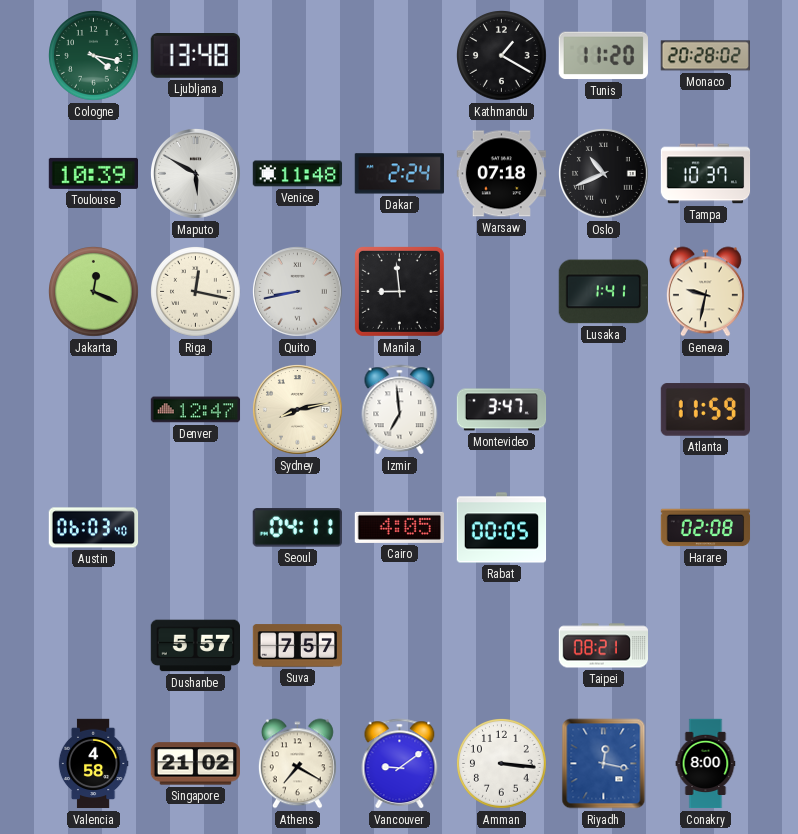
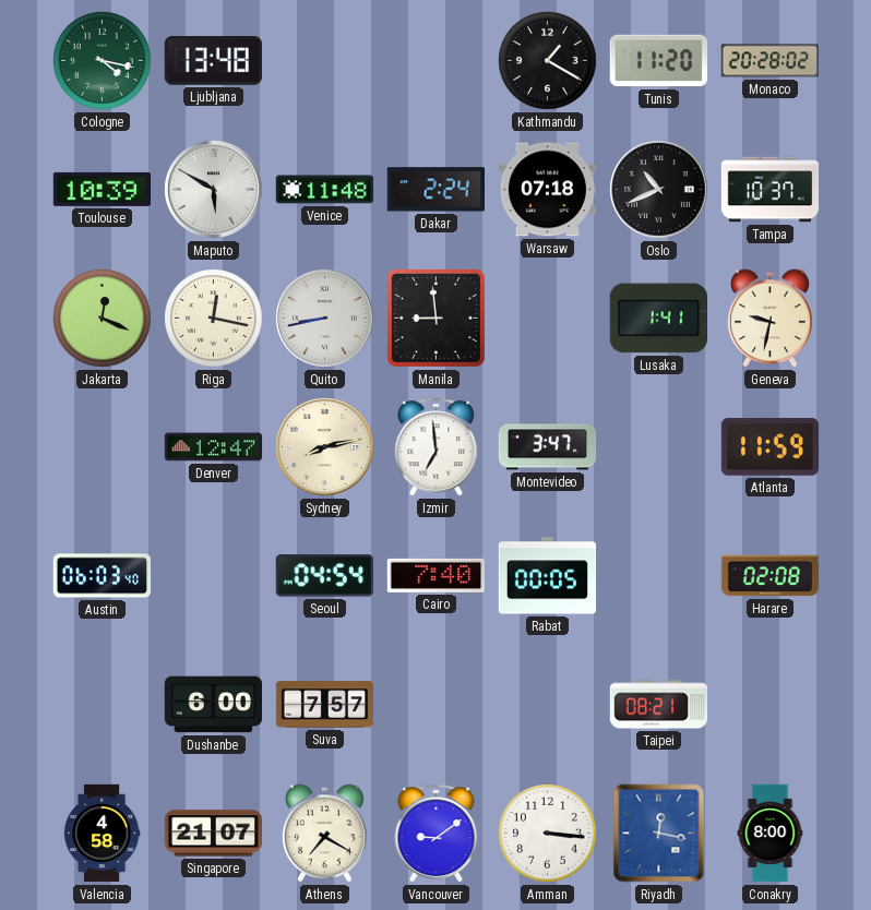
Seoul: 04:11 -> 04:54
Cairo: 4:05 -> 7:40
Dushanbe: 5:57 -> 6:00
Singapore: 21:02 -> 21:07
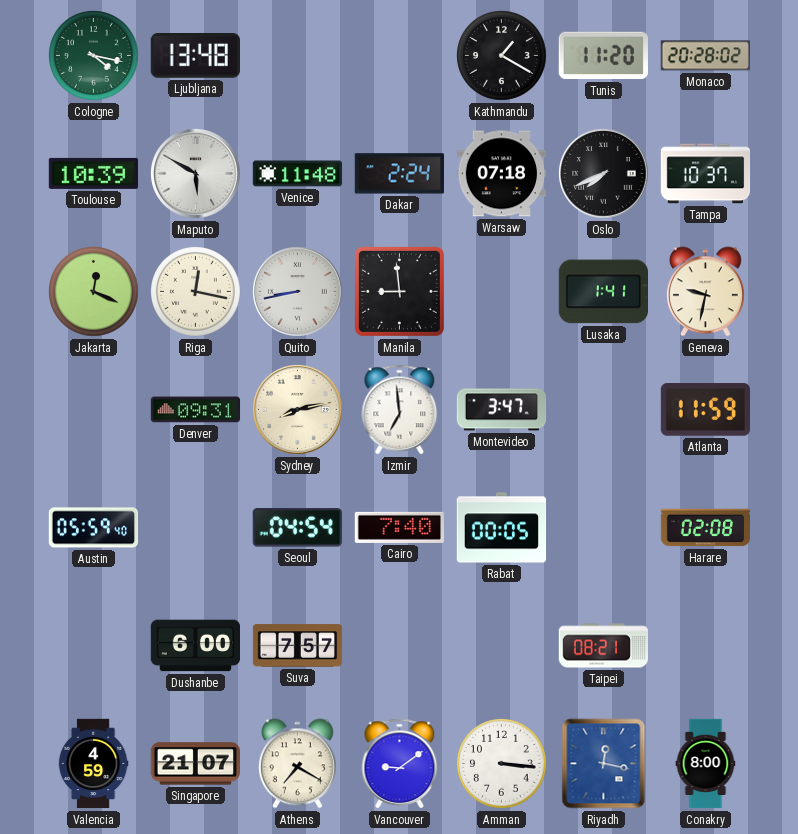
Oslo: 10:41 -> 7:41
Denver: 12:47 -> 09:31
Austin: 06:03 -> 05:59
Valencia: 4:58 -> 4:59
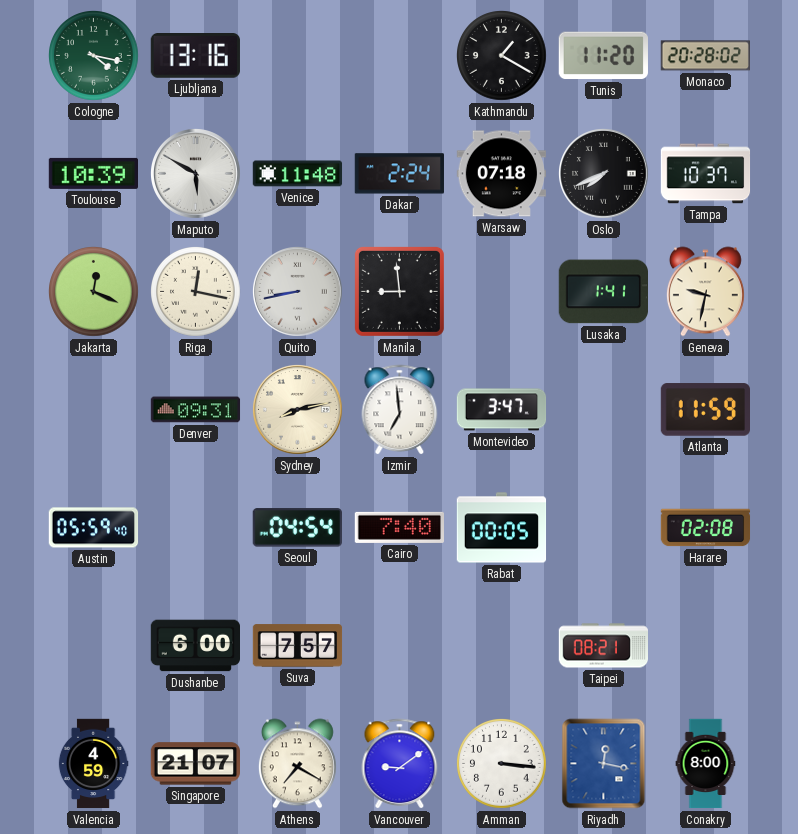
Ljubljana: 13:48 -> 13:16
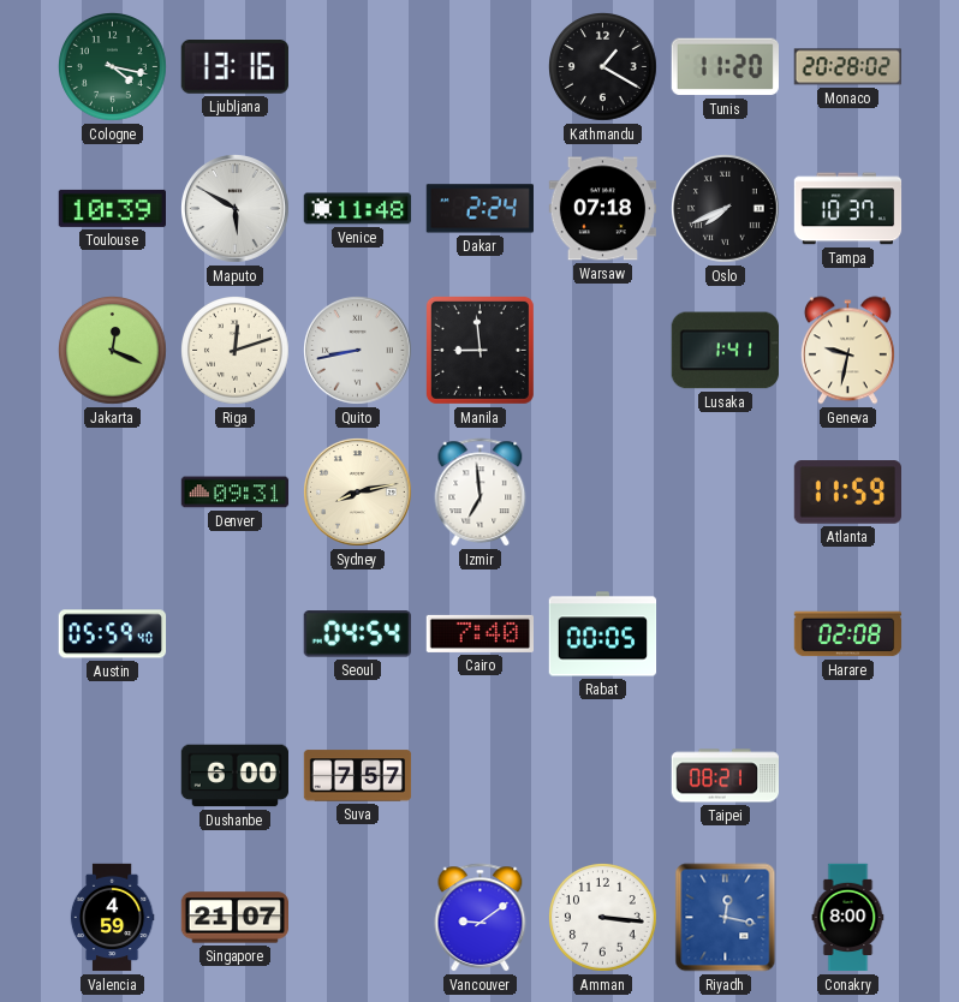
Riga: 12:17 -> 12:12
Montevideo: 3:47 -> none
Athens: 7:20 -> none
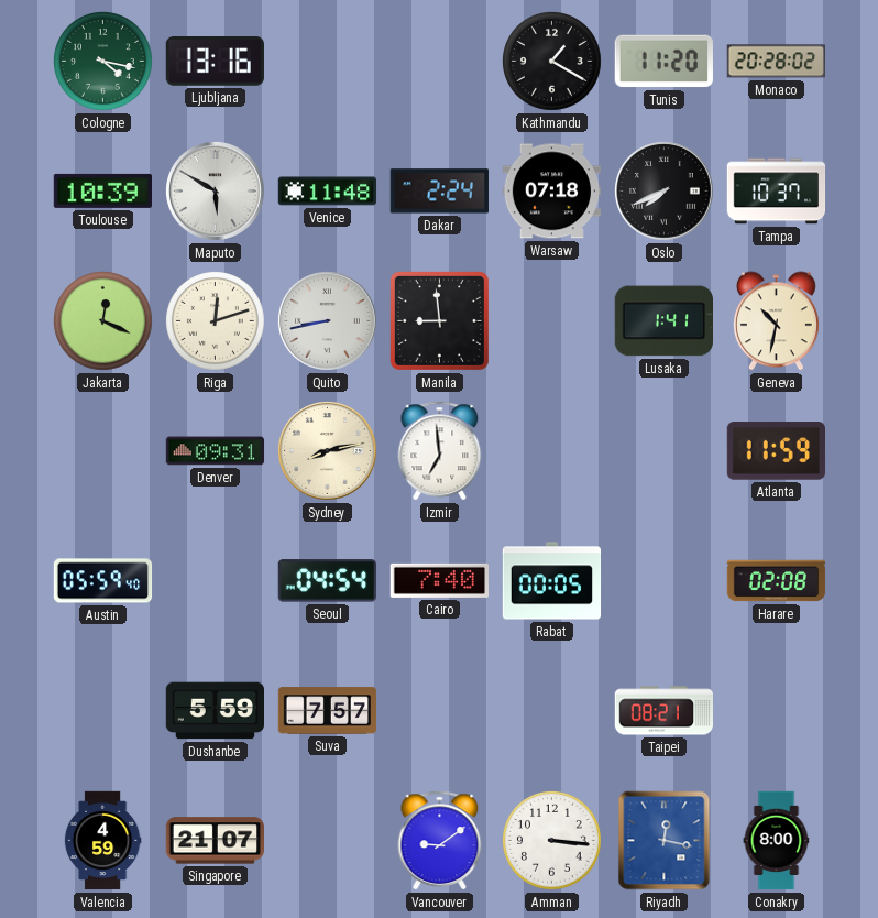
Geneva: 9:32 -> 10:32
Dushanbe: 6:00 -> 5:59
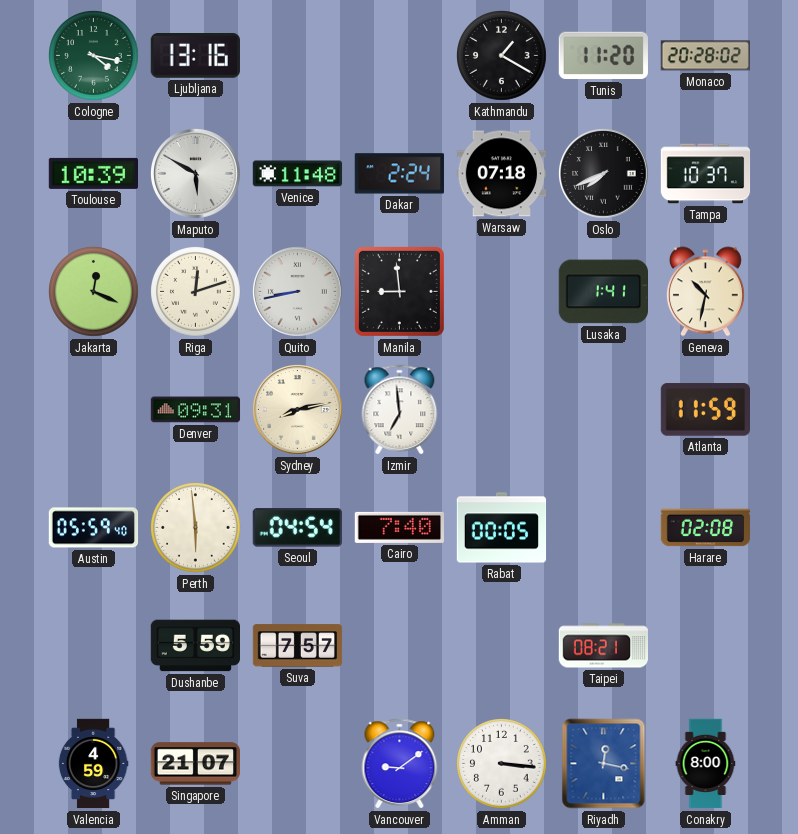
Perth: none -> 5:59
